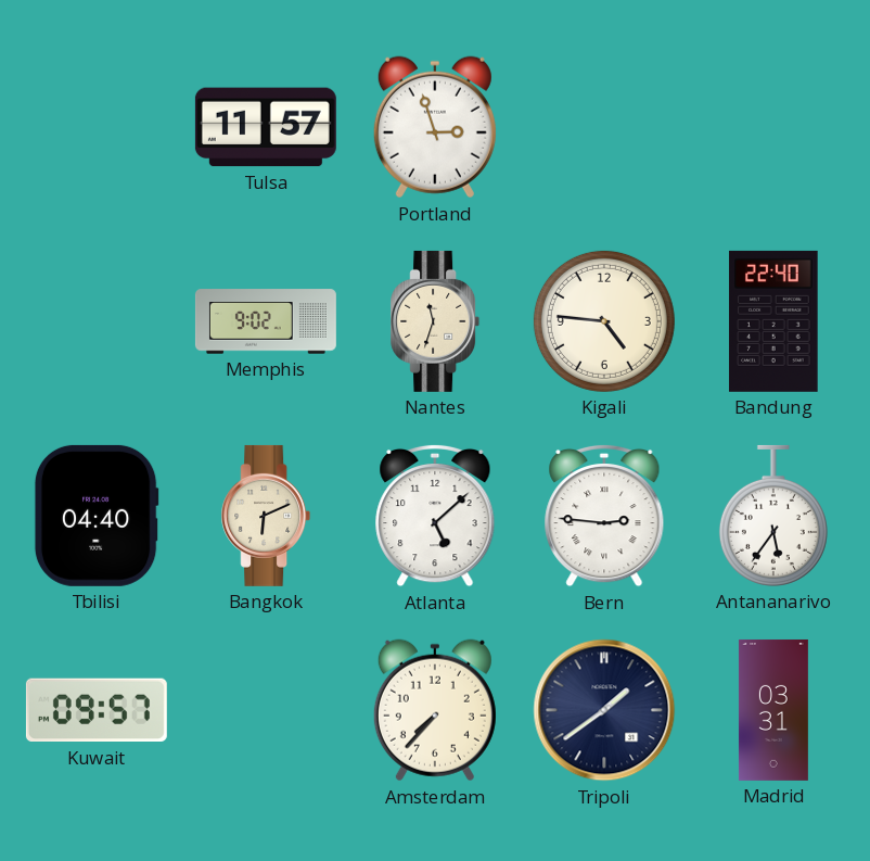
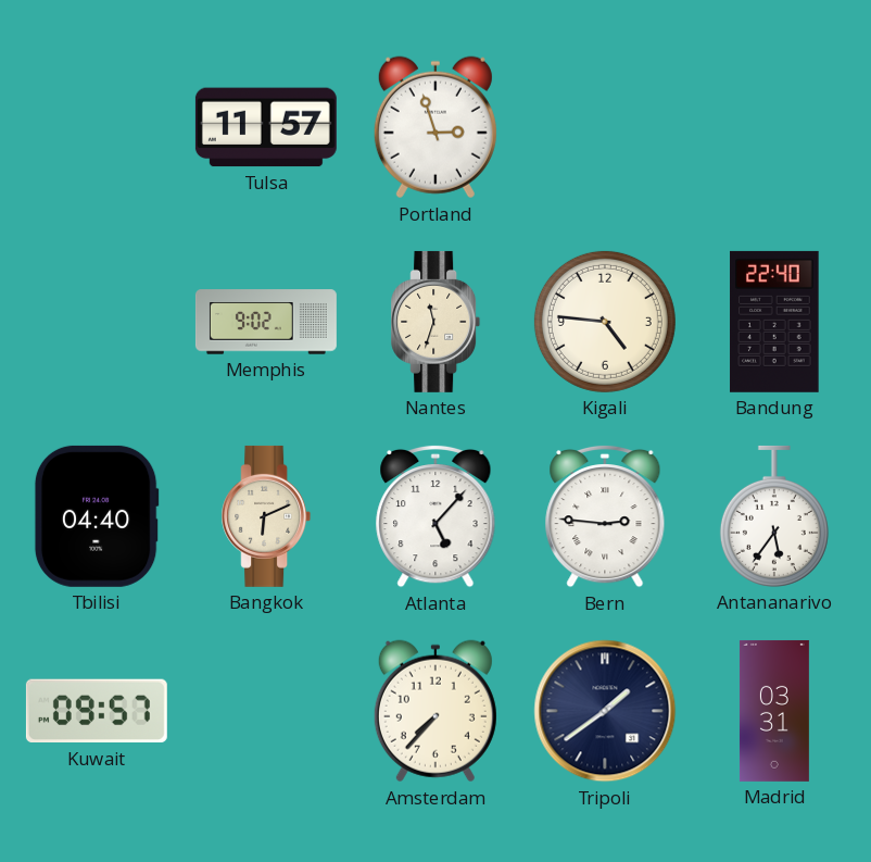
Atlanta: 5:08 -> 5:07
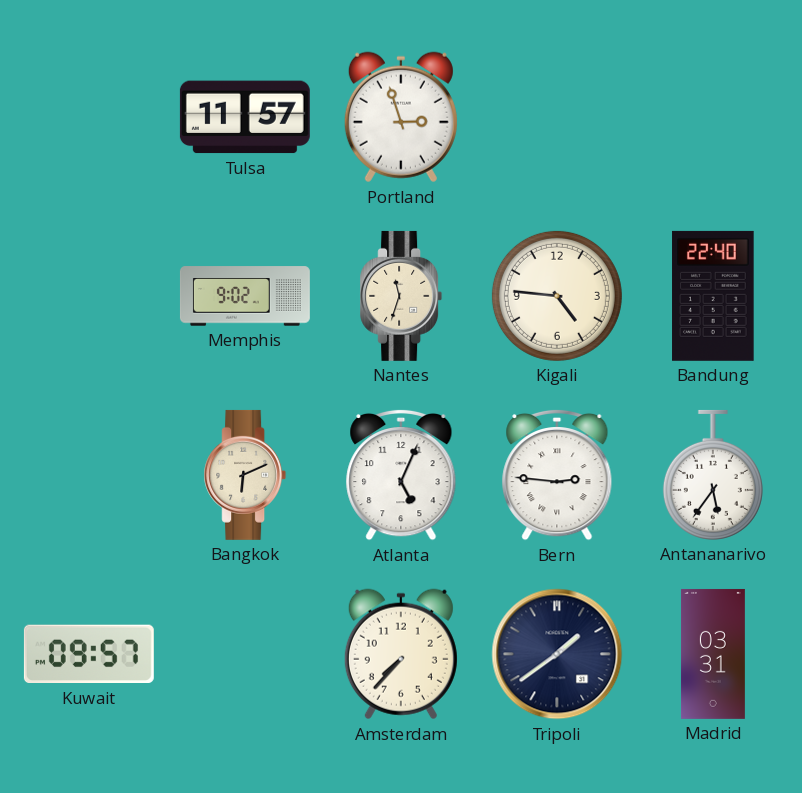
Tbilisi: 04:40 -> none
Atlanta: 5:07 -> 5:04
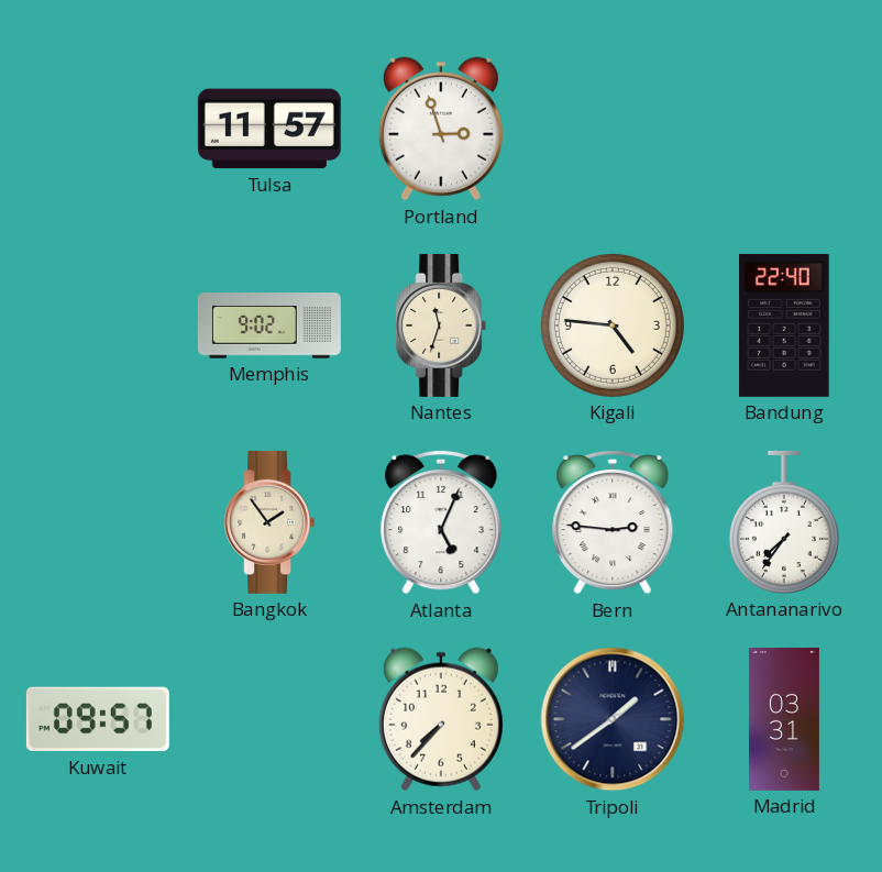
Bangkok: 6:11 -> 1:54
Antananarivo: 5:36 -> 7:36
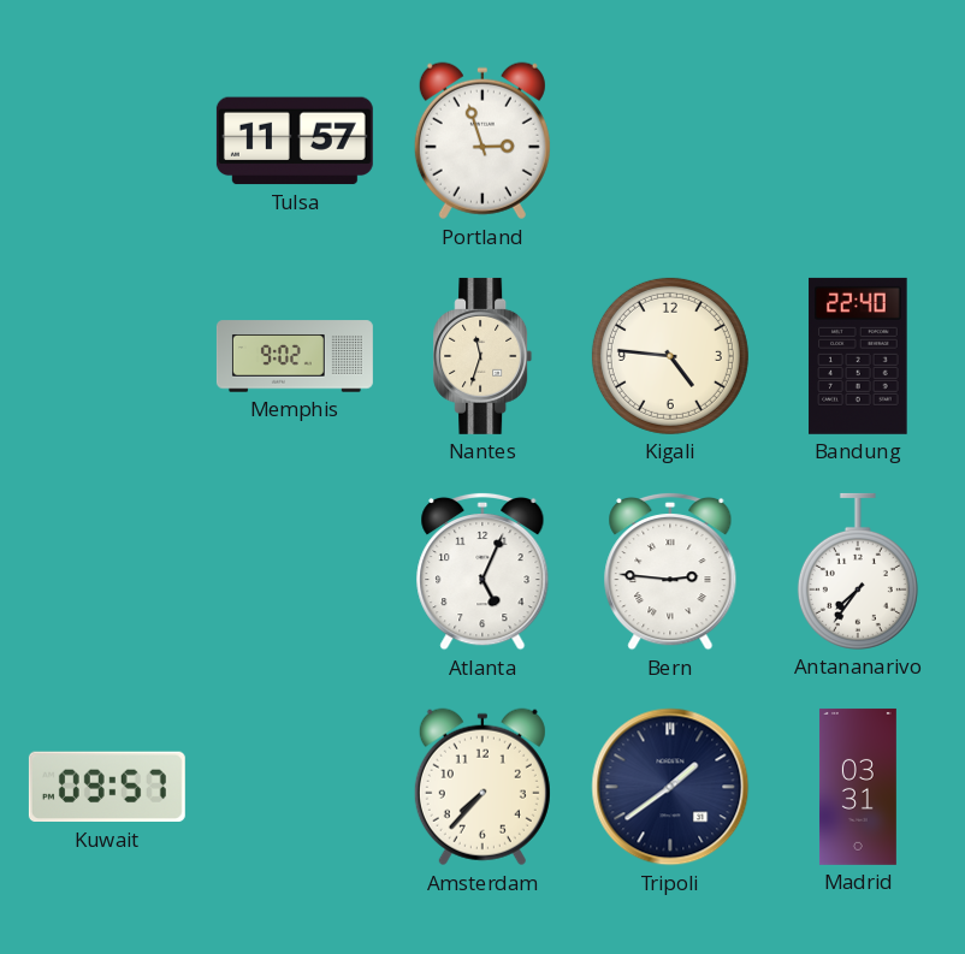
Bangkok: 1:54 -> none
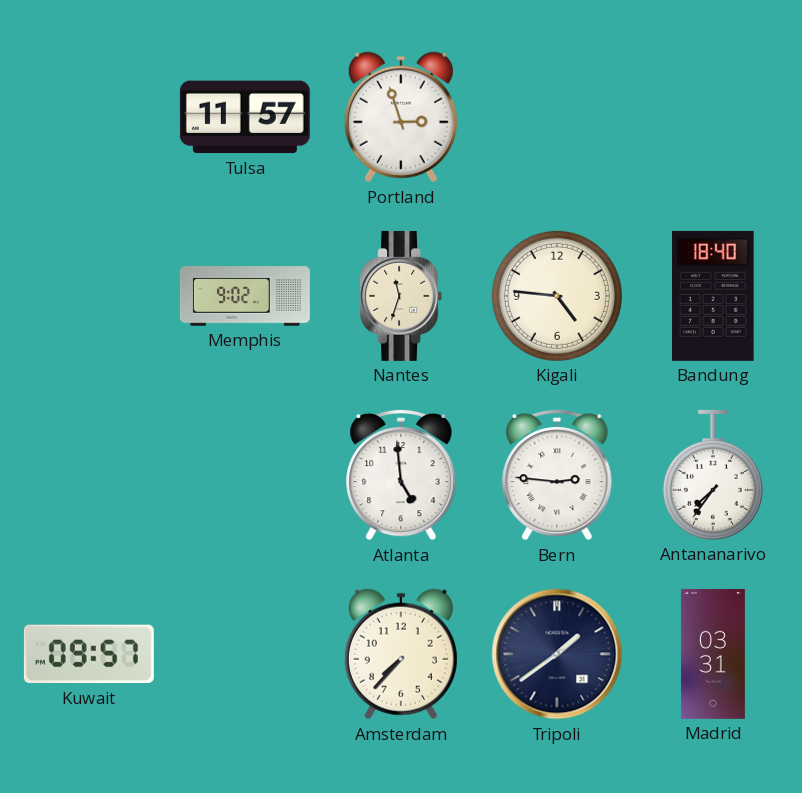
Bandung: 22:40 -> 18:40
Atlanta: 5:04 -> 4:59
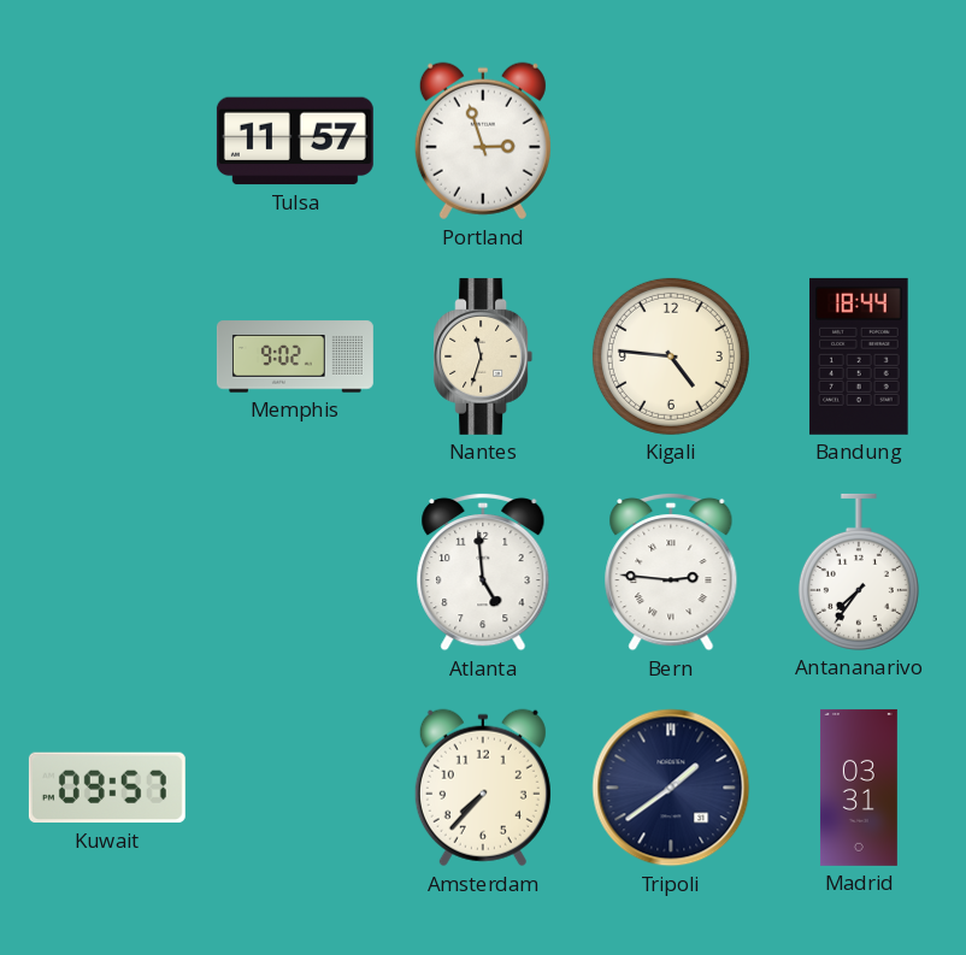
Bandung: 18:40 -> 18:44
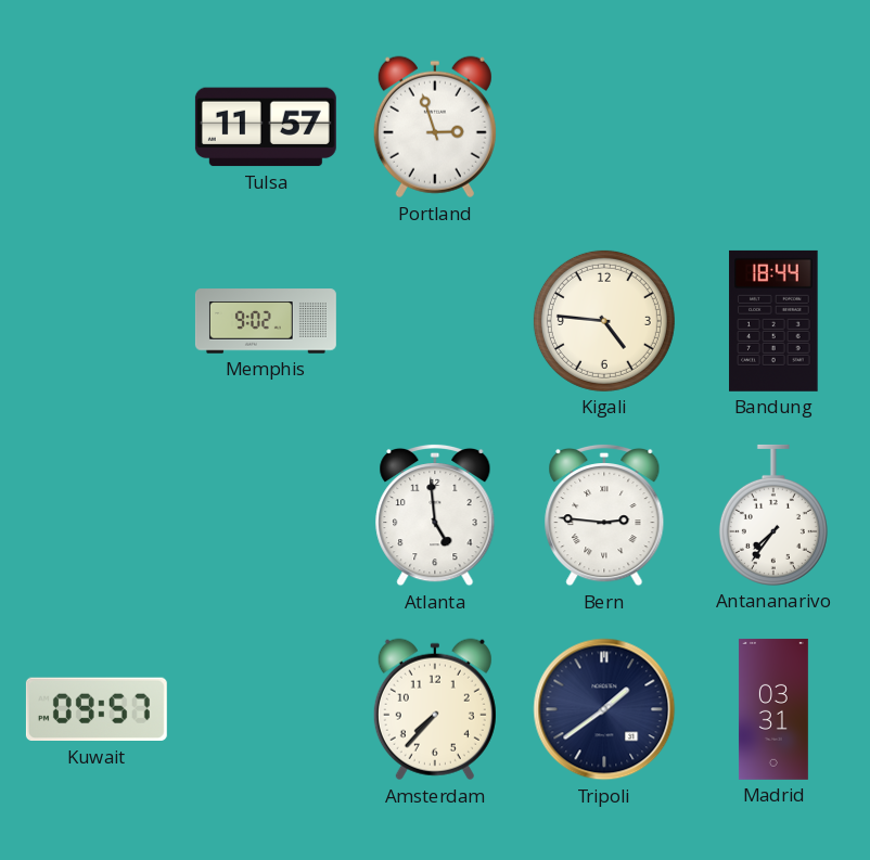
Nantes: 11:33 -> none
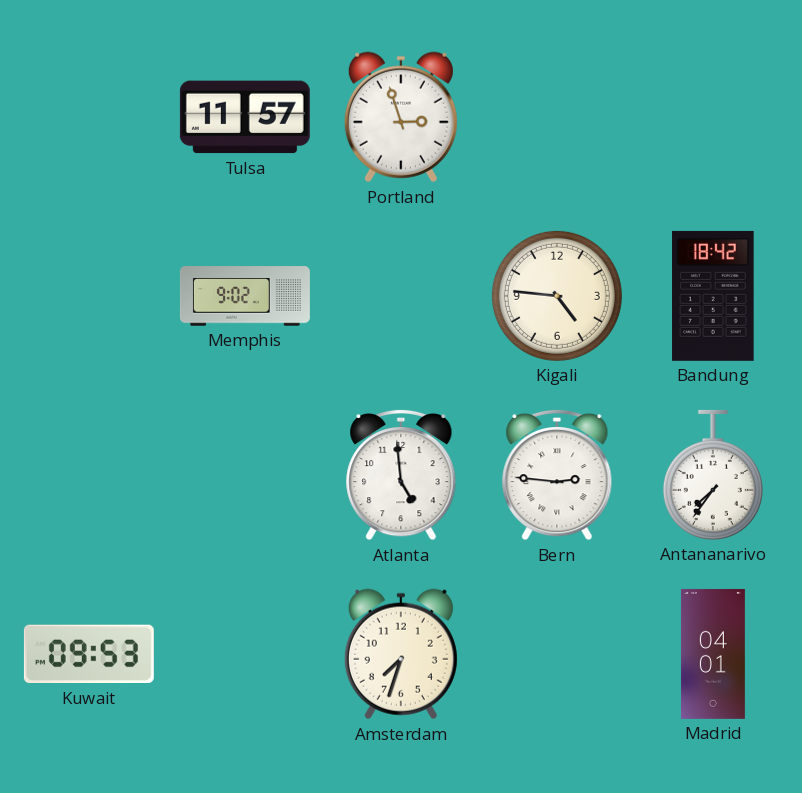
Bandung: 18:44 -> 18:42
Kuwait: 09:57 -> 09:53
Amsterdam: 7:37 -> 7:33
Tripoli: 1:39 -> none
Madrid: 03:31 -> 04:01
